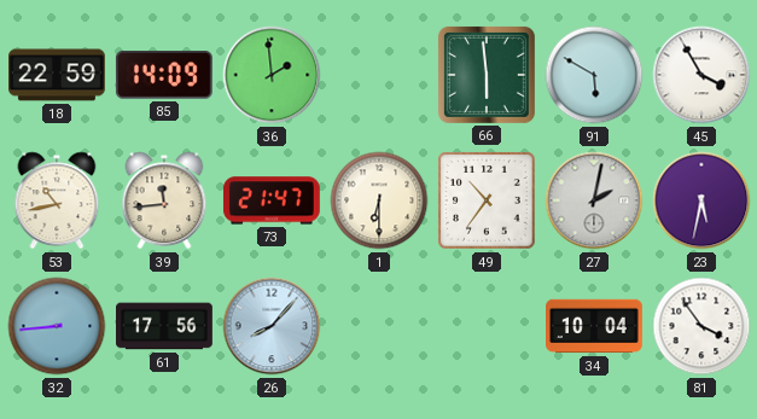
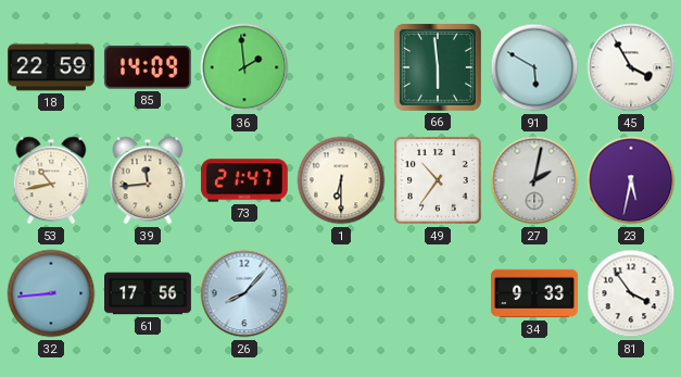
34: 10:04 -> 9:33
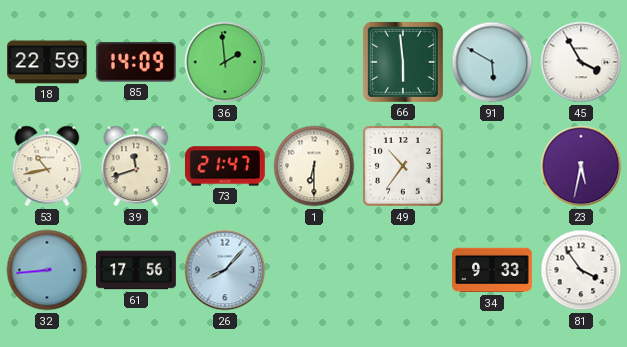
39: 11:44 -> 11:42
27: 2:02 -> none
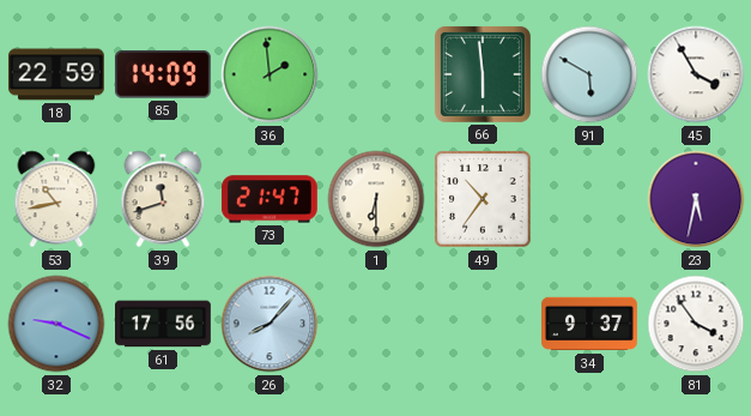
32: 8:44 -> 9:19
34: 9:33 -> 9:37
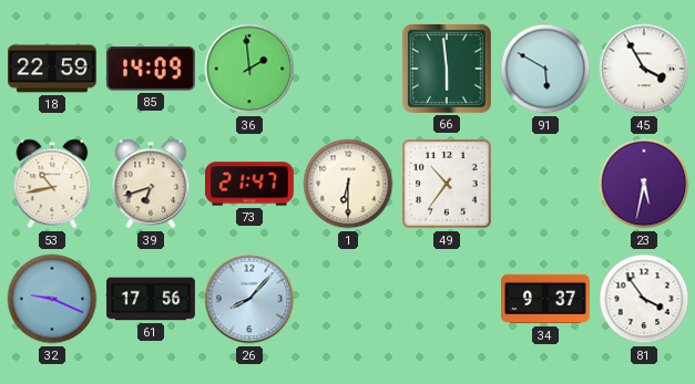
39: 11:42 -> 6:42
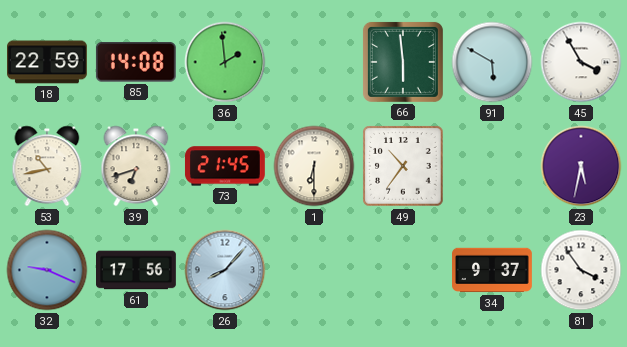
85: 14:09 -> 14:08
73: 21:47 -> 21:45
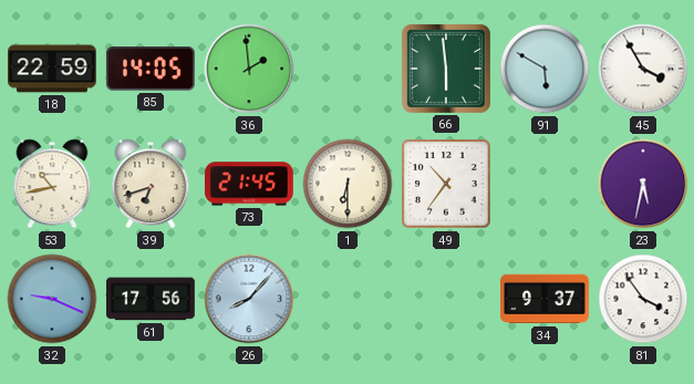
85: 14:08 -> 14:05
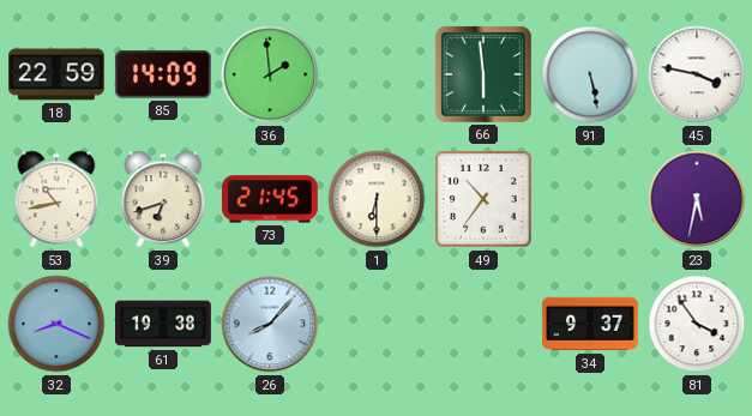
85: 14:05 -> 14:09
91: 5:50 -> 5:28
45: 3:55 -> 3:47
32: 9:19 -> 8:19
61: 17:56 -> 19:38
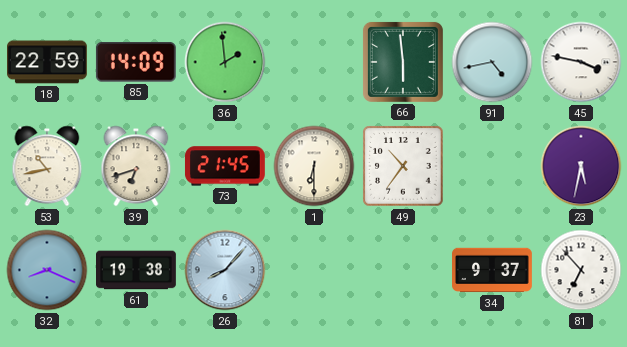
91: 5:28 -> 4:43
81: 3:54 -> 6:53
